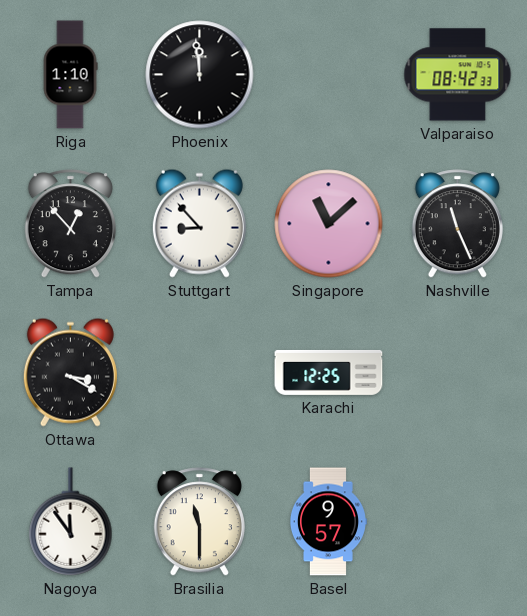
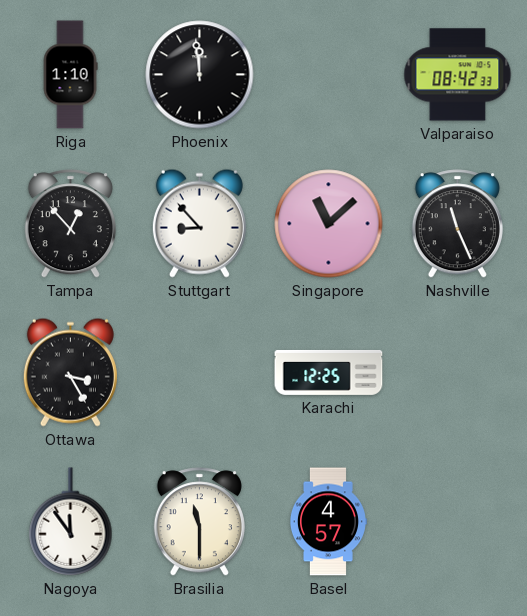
Ottawa: 3:20 -> 3:25
Basel: 9:57 -> 4:57
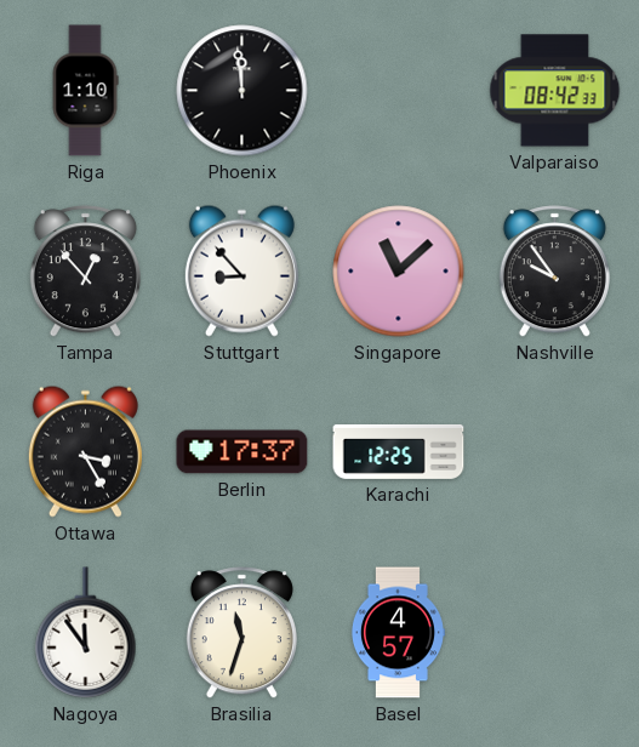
Nashville: 11:26 -> 9:54
Berlin: none -> 17:37
Brasilia: 11:30 -> 11:33
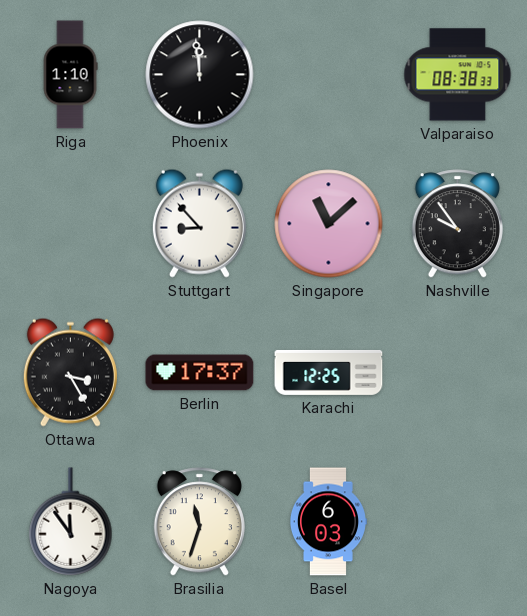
Valparaiso: 08:42 -> 08:38
Tampa: 12:53 -> none
Basel: 4:57 -> 6:03
